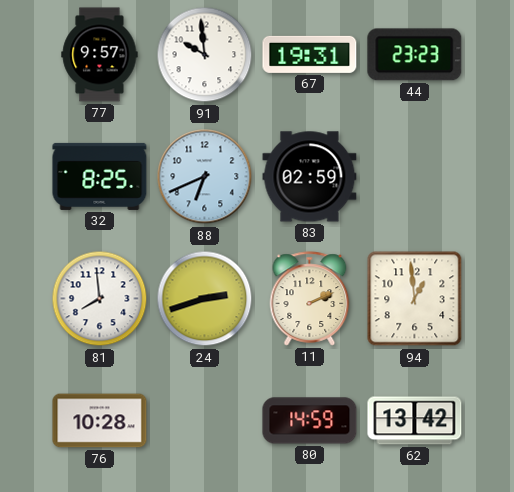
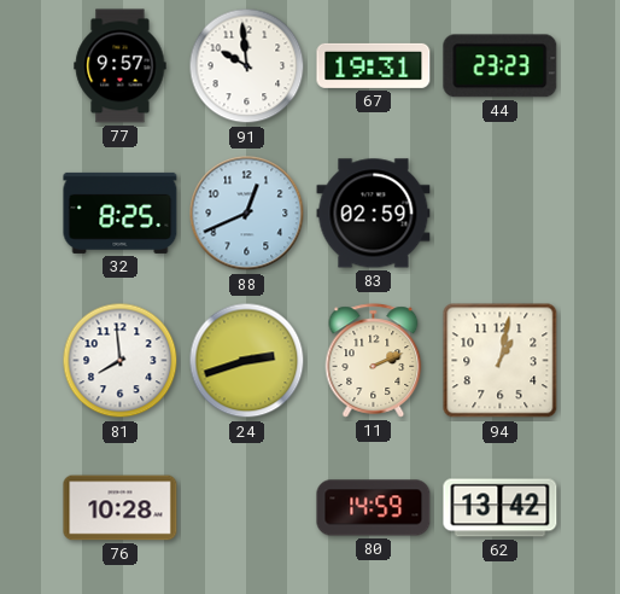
88: 6:41 -> 12:41
94: 12:59 -> 1:02
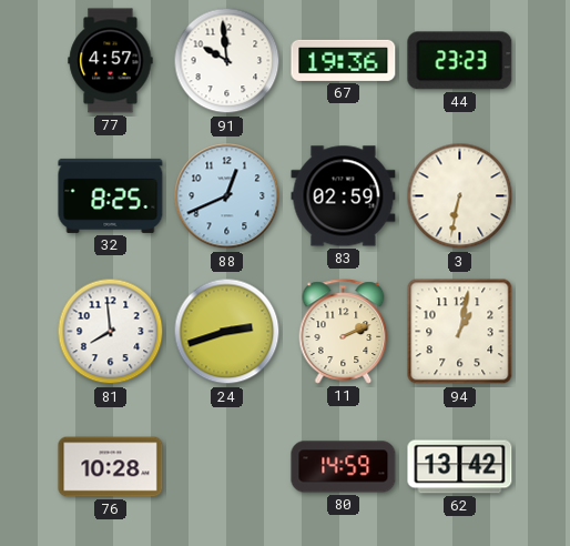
77: 9:57 -> 4:57
67: 19:31 -> 19:36
3: none -> 6:32
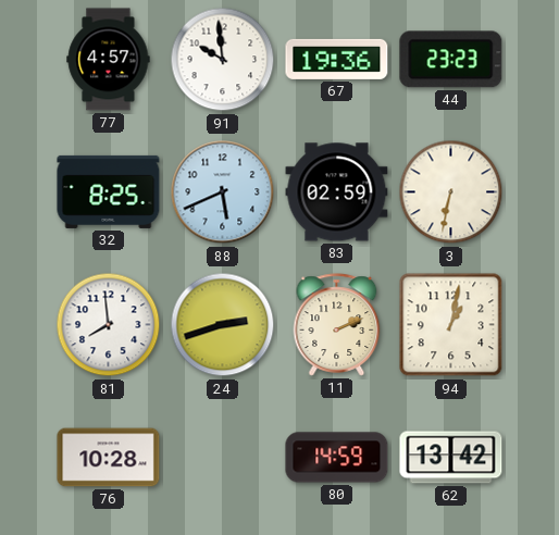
88: 12:41 -> 5:41
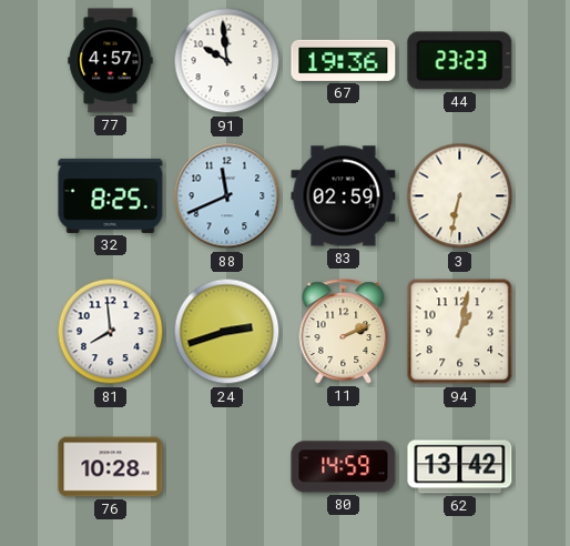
88: 5:41 -> 11:41
